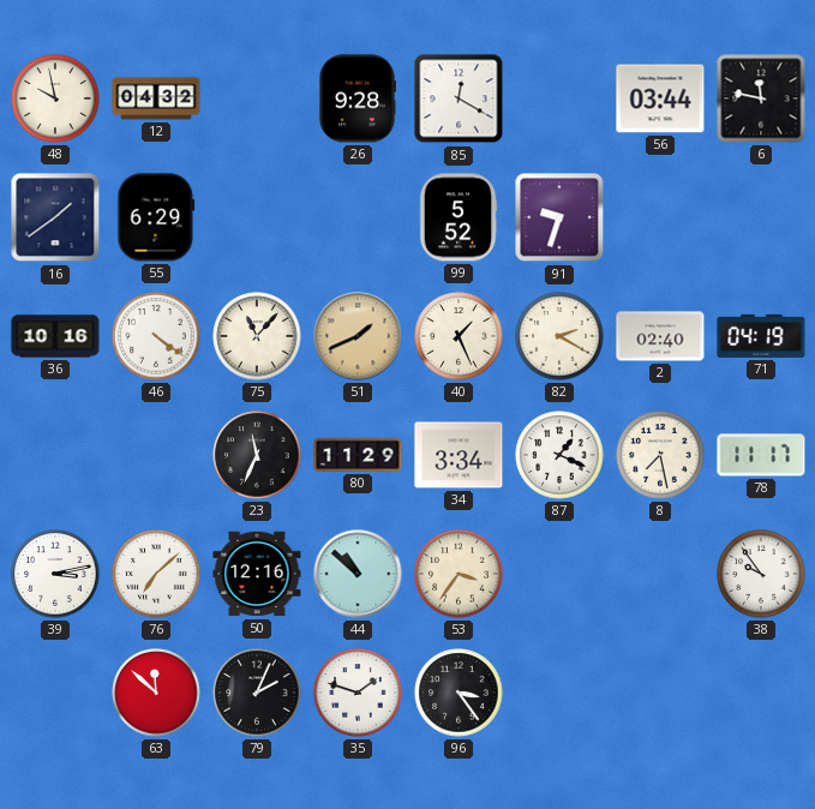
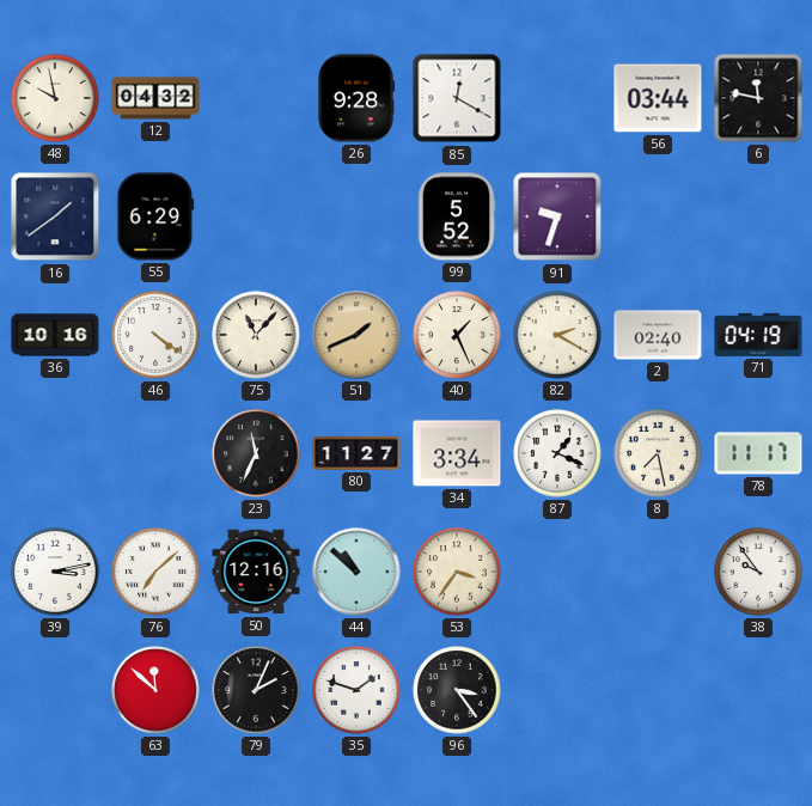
80: 11:29 -> 11:27
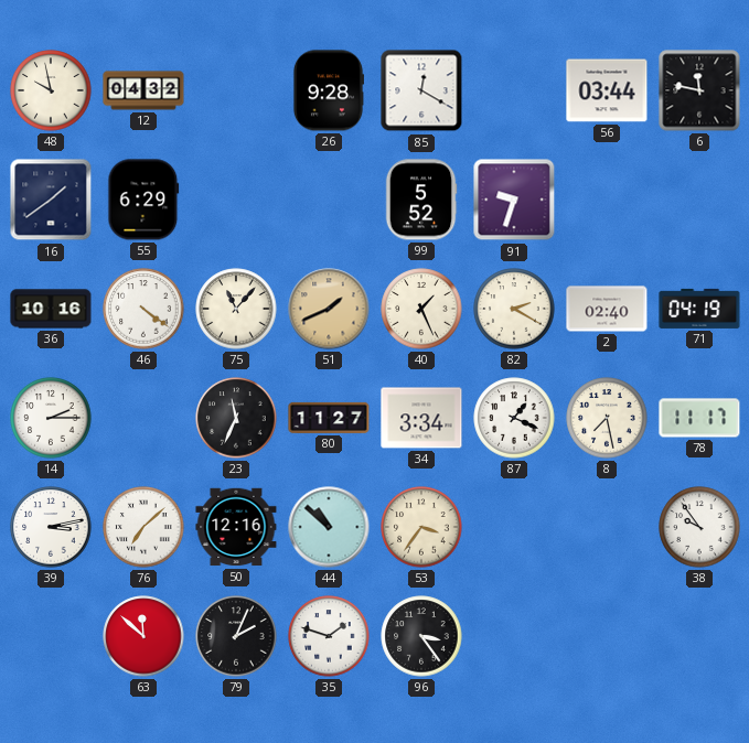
14: none -> 2:15
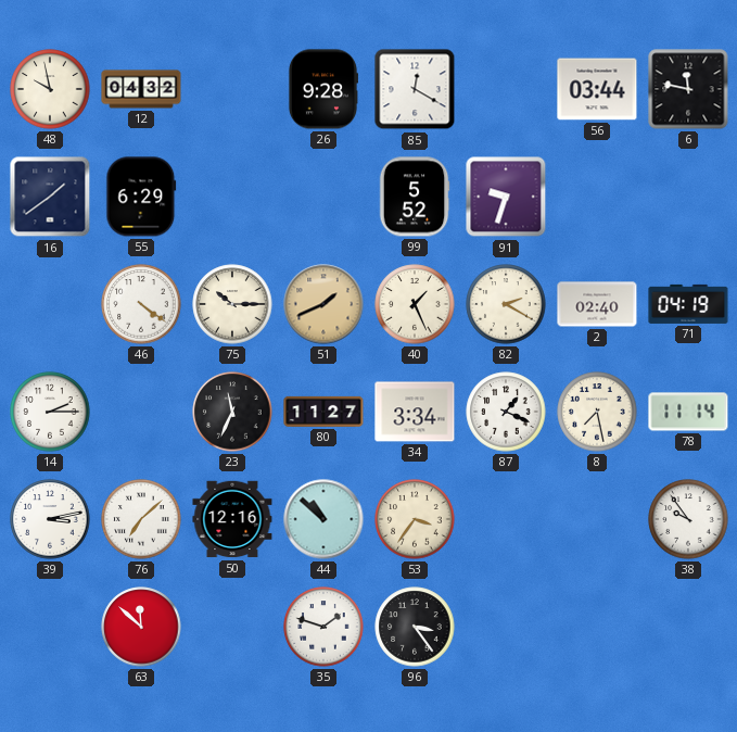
36: 10:16 -> none
75: 11:07 -> 10:15
78: 11:17 -> 11:14
79: 2:04 -> none
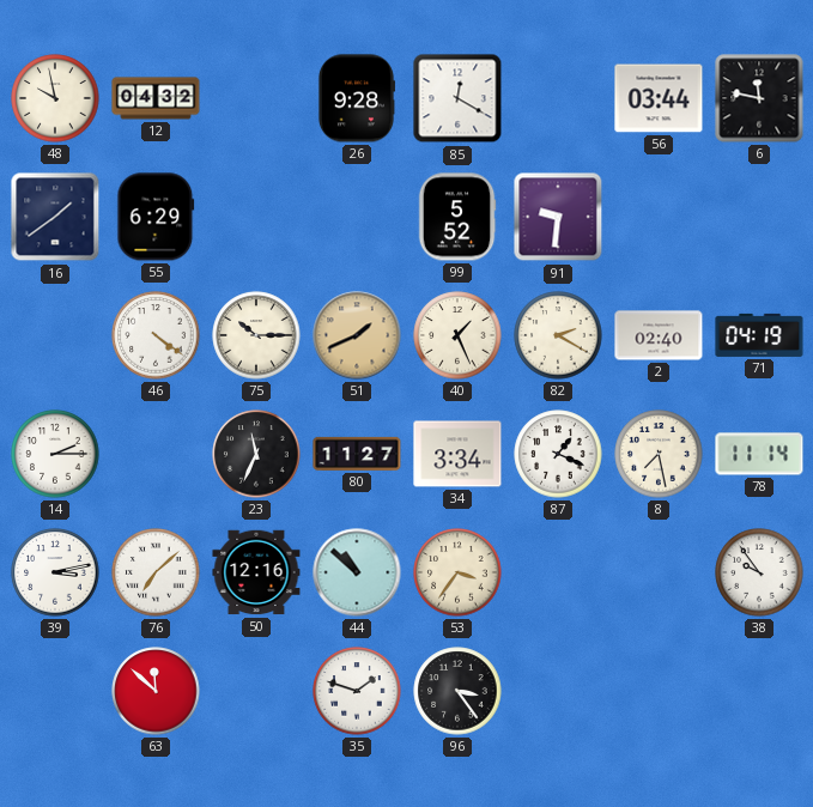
91: 9:33 -> 9:31
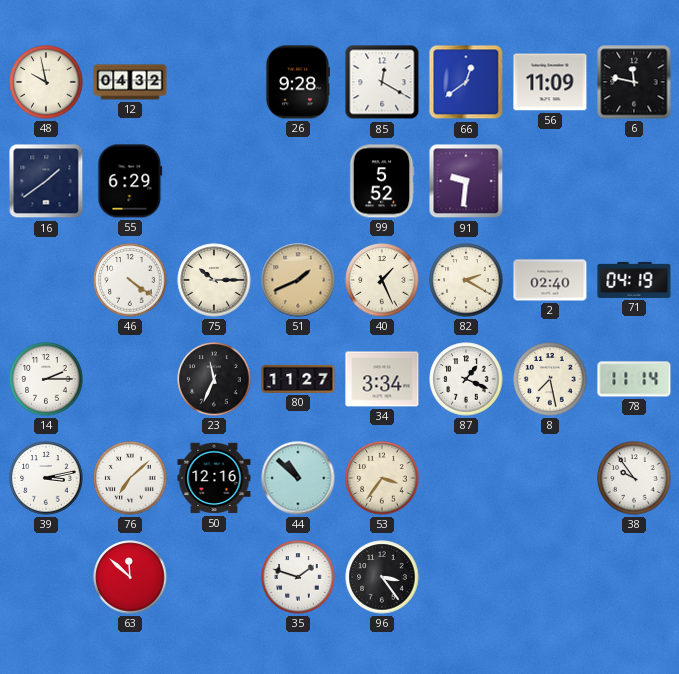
66: none -> 12:39
56: 03:44 -> 11:09
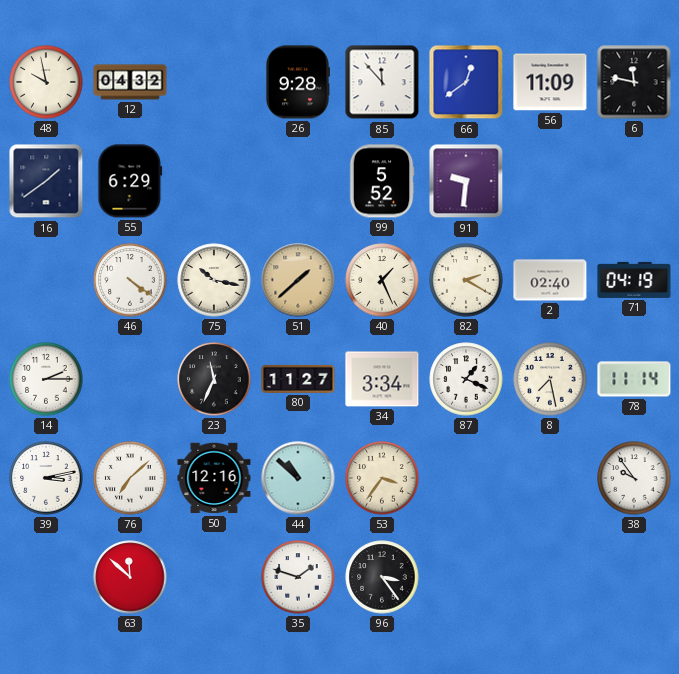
85: 12:20 -> 11:53
75: 10:15 -> 10:17
51: 1:41 -> 1:38
